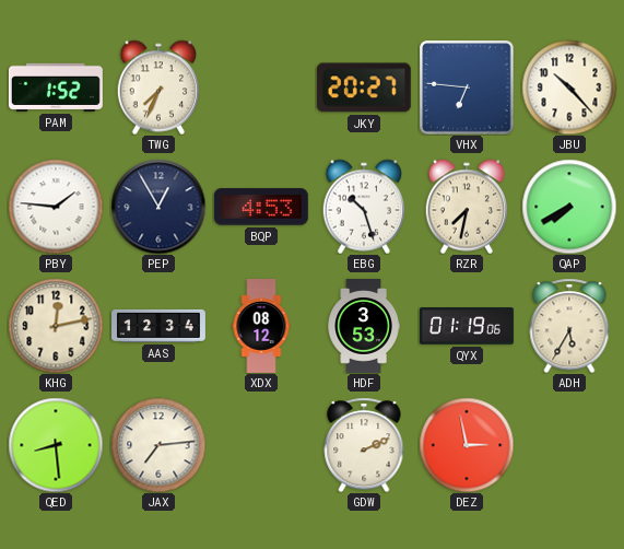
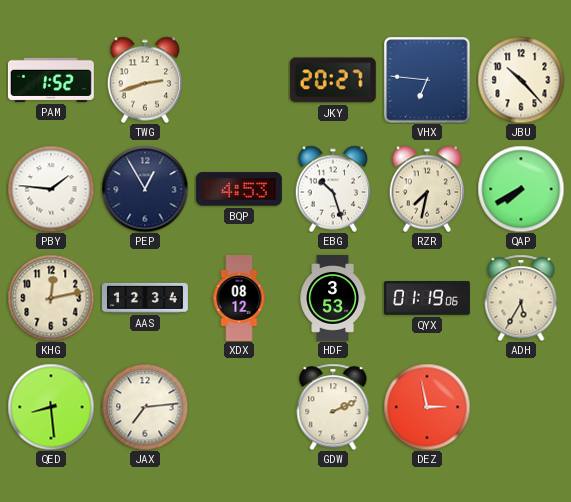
TWG: 7:34 -> 2:42
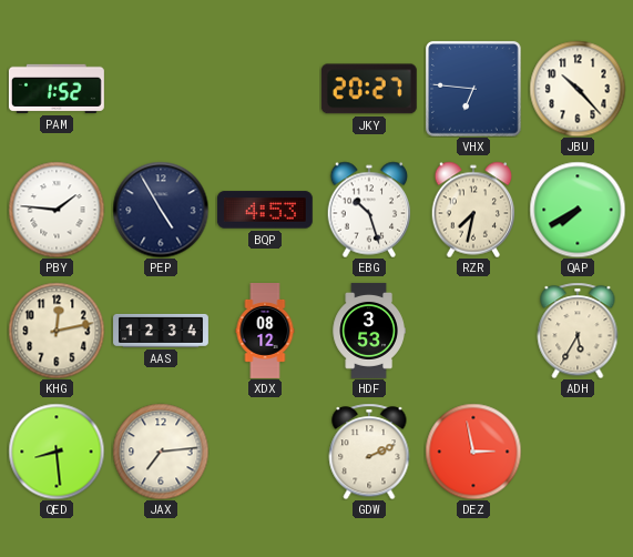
TWG: 2:42 -> none
PEP: 12:55 -> 4:55
QYX: 01:19 -> none
